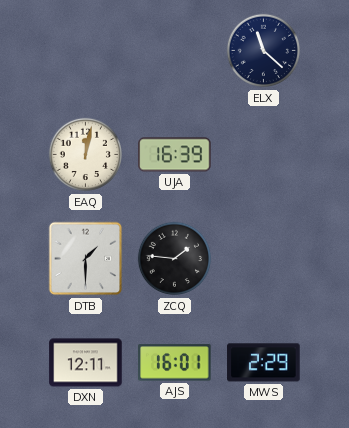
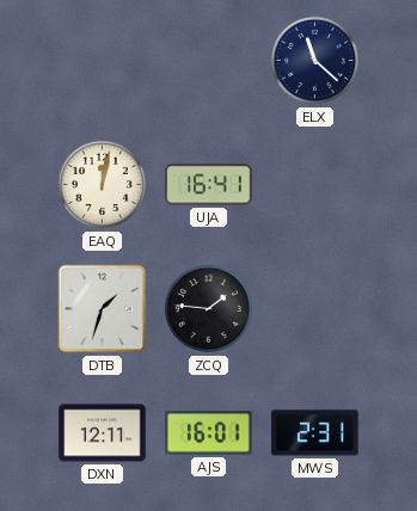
UJA: 16:39 -> 16:41
DTB: 1:30 -> 1:33
MWS: 2:29 -> 2:31
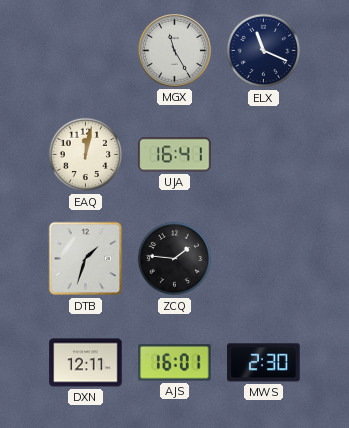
MGX: none -> 11:25
ELX: 11:22 -> 11:19
MWS: 2:31 -> 2:30
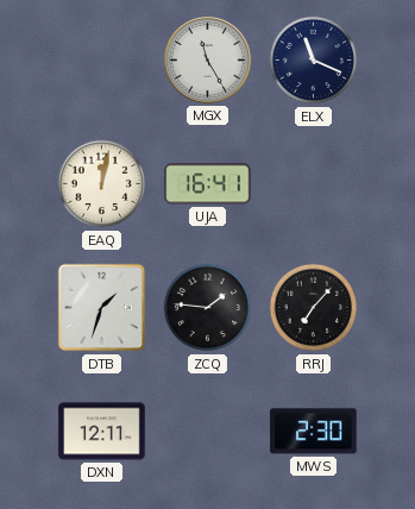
RRJ: none -> 7:07
AJS: 16:01 -> none
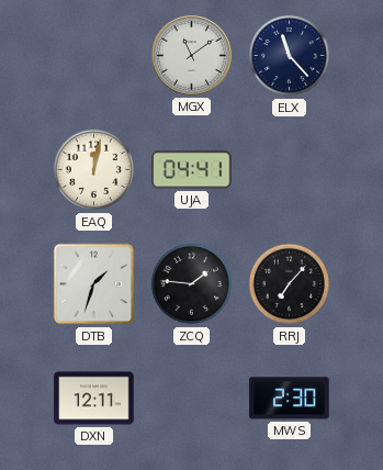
MGX: 11:25 -> 11:09
ELX: 11:19 -> 11:23
UJA: 16:41 -> 04:41
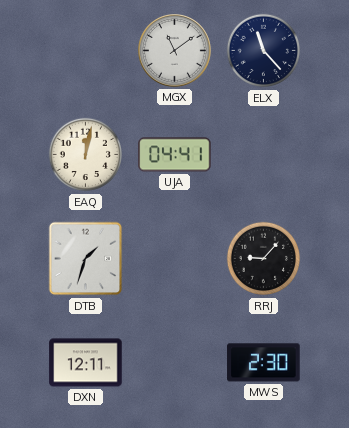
ZCQ: 1:46 -> none
RRJ: 7:07 -> 9:07
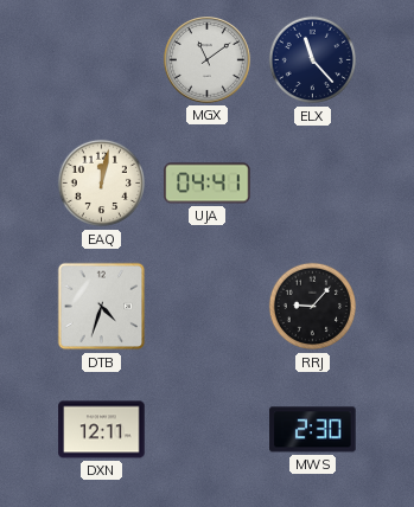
DTB: 1:33 -> 4:33
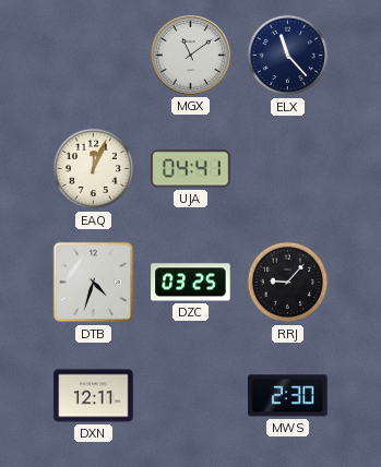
EAQ: 12:02 -> 12:04
DZC: none -> 03:25
